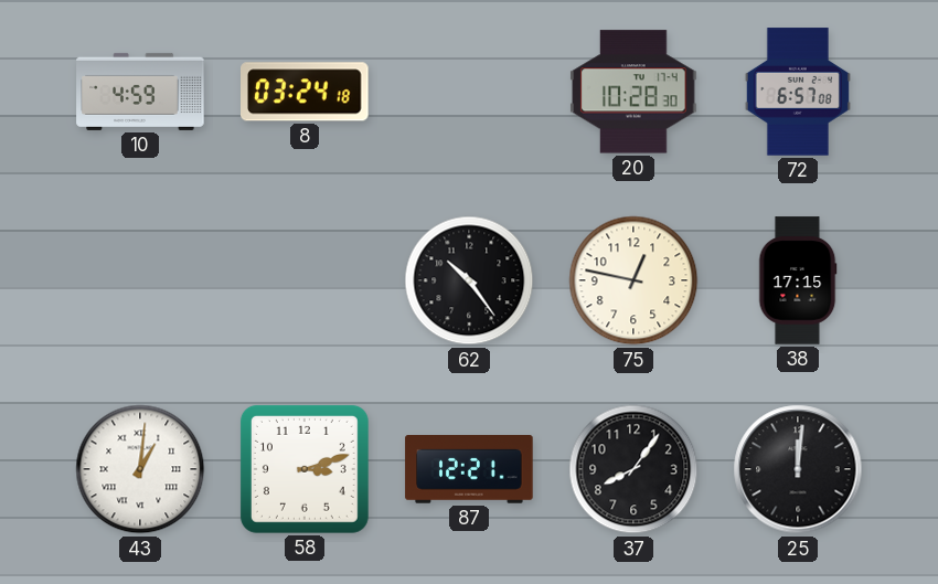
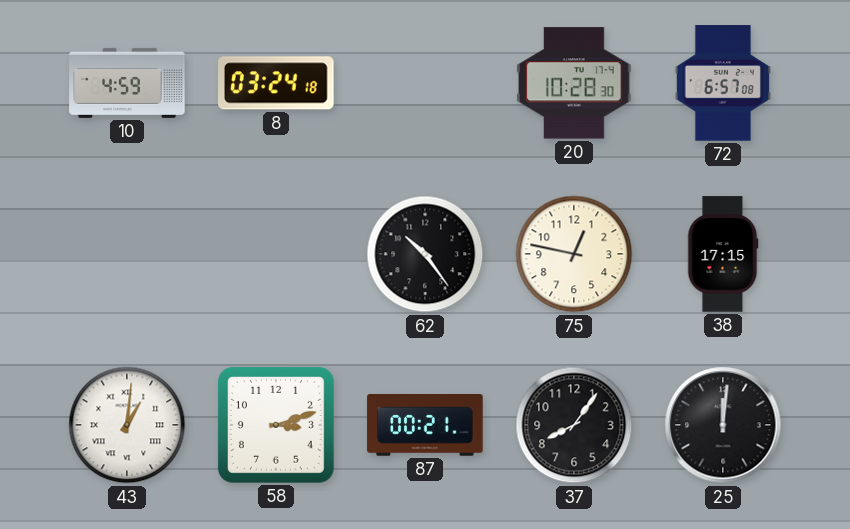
87: 12:21 -> 00:21
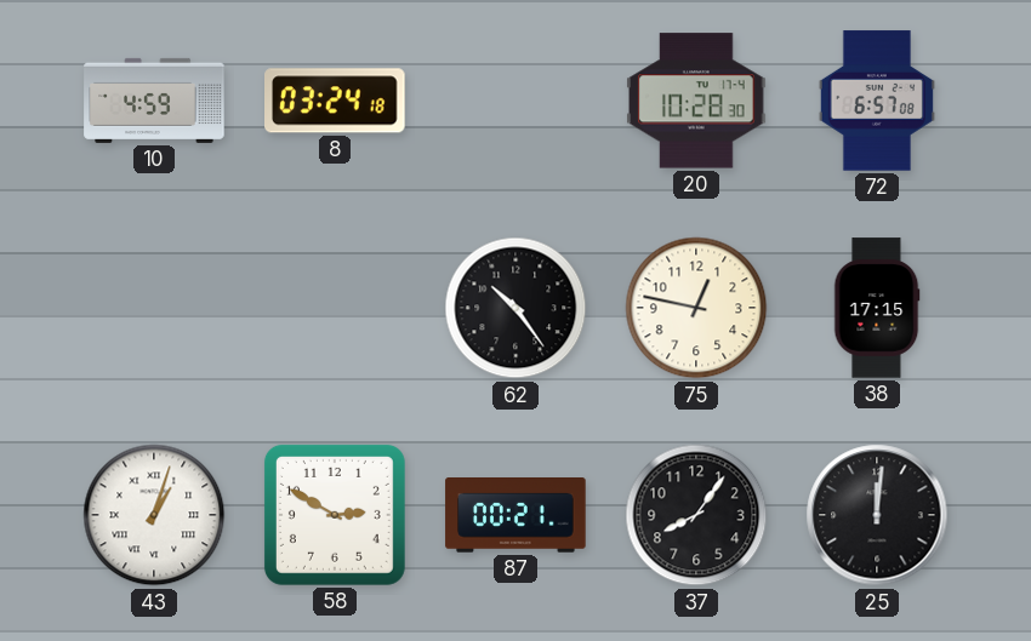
43: 1:01 -> 1:03
58: 3:12 -> 2:50
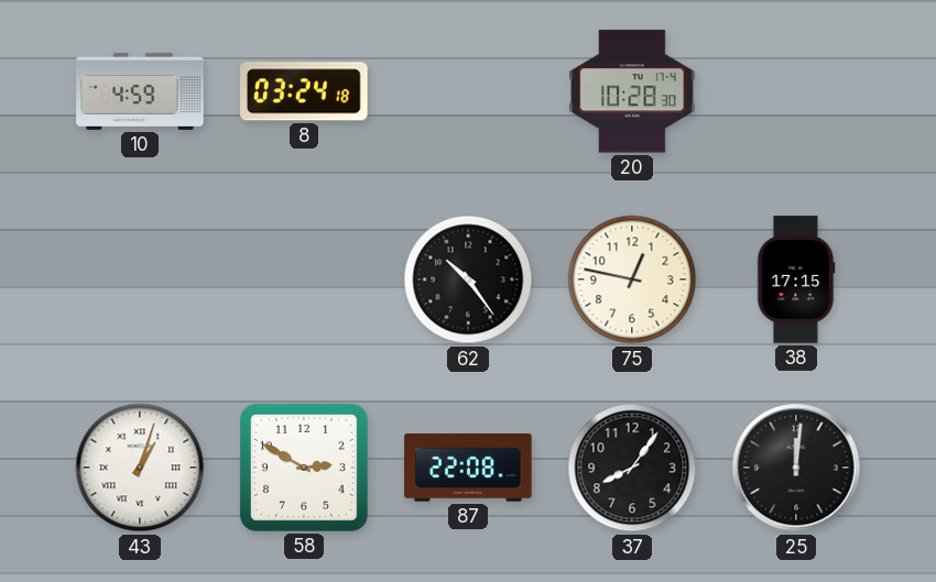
72: 6:57 -> none
87: 00:21 -> 22:08
